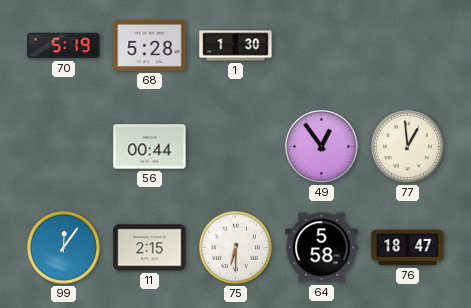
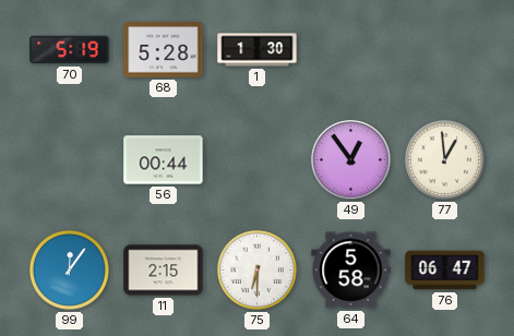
76: 18:47 -> 06:47
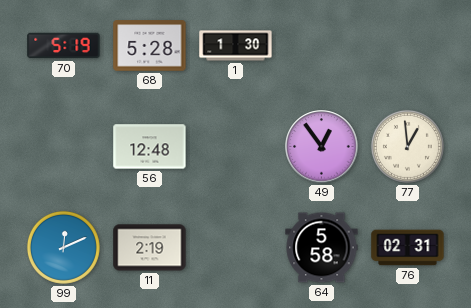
56: 00:44 -> 12:48
99: 12:06 -> 12:11
11: 2:15 -> 2:19
75: 6:30 -> none
76: 06:47 -> 02:31
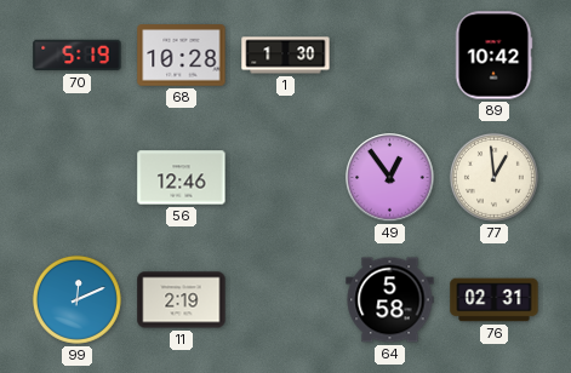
68: 5:28 -> 10:28
89: none -> 10:42
56: 12:48 -> 12:46
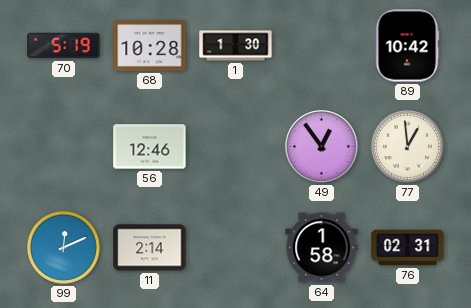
11: 2:19 -> 2:14
64: 5:58 -> 1:58
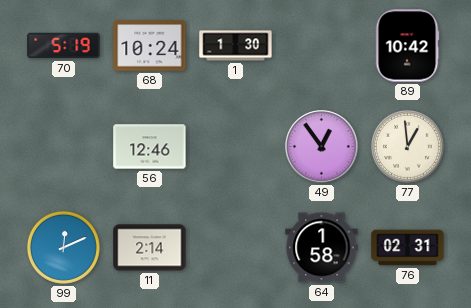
68: 10:28 -> 10:24
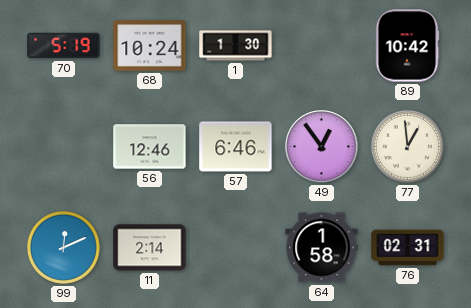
57: none -> 6:46
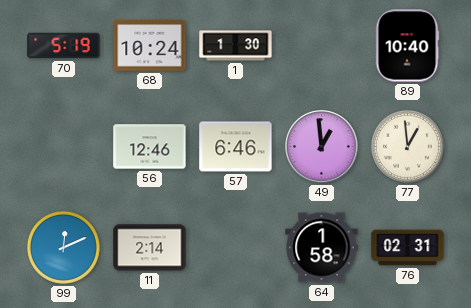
89: 10:42 -> 10:40
49: 12:54 -> 12:59
